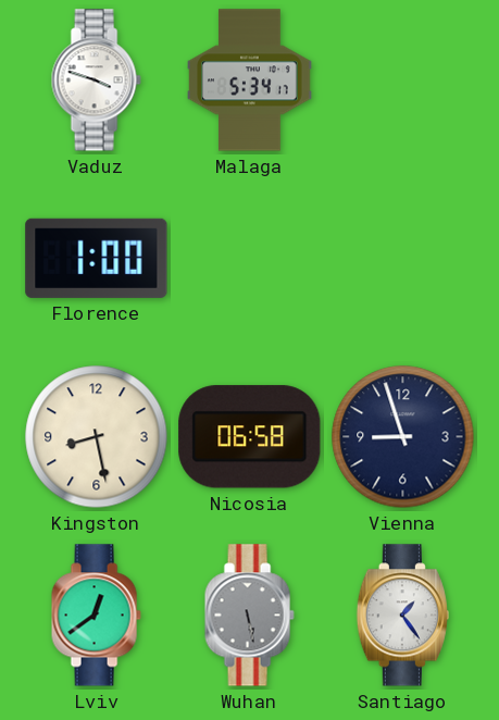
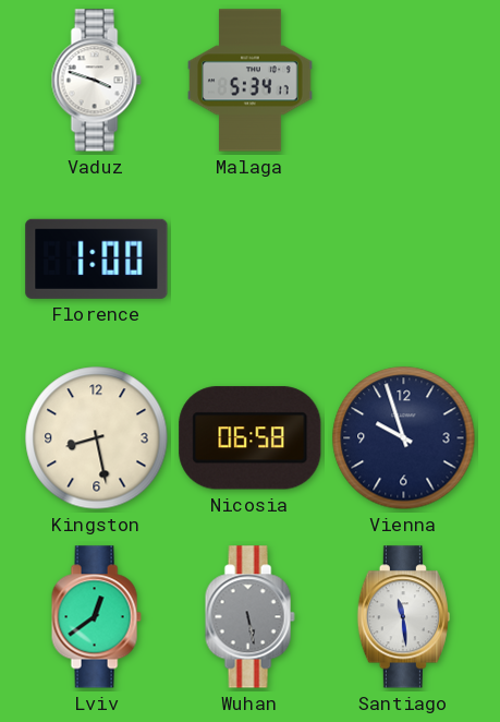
Vienna: 8:57 -> 9:57
Santiago: 1:24 -> 11:29
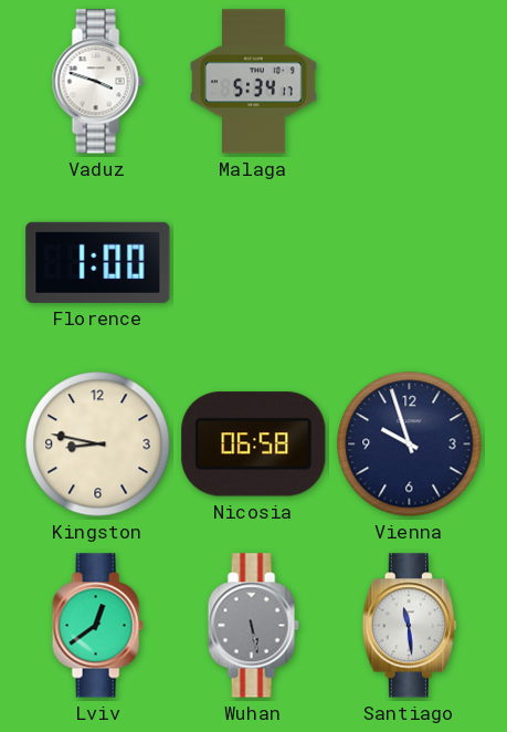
Kingston: 8:28 -> 8:47
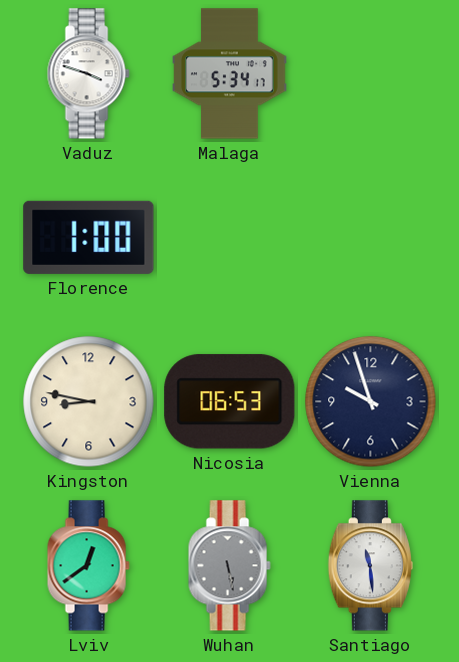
Nicosia: 06:58 -> 06:53
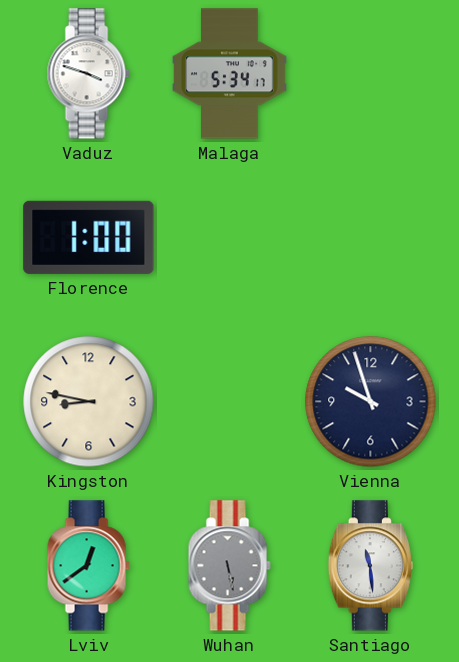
Nicosia: 06:53 -> none
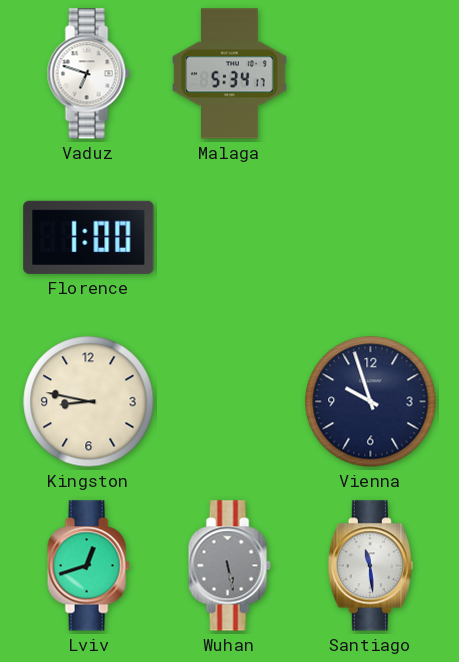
Vaduz: 3:48 -> 6:48
Lviv: 12:39 -> 12:42
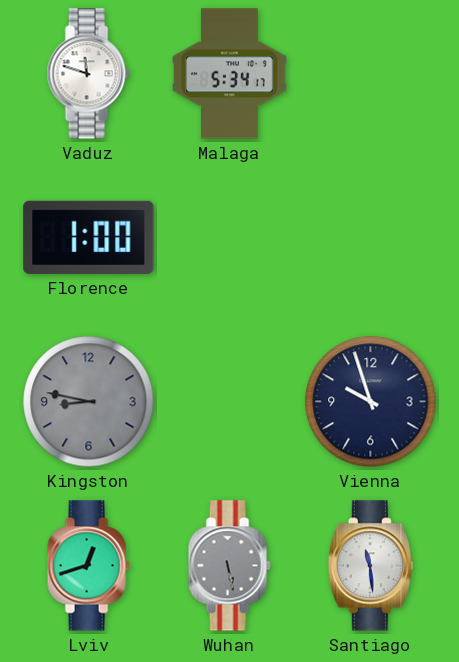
Vaduz: 6:48 -> 11:48
Kingston dial: cream -> grey
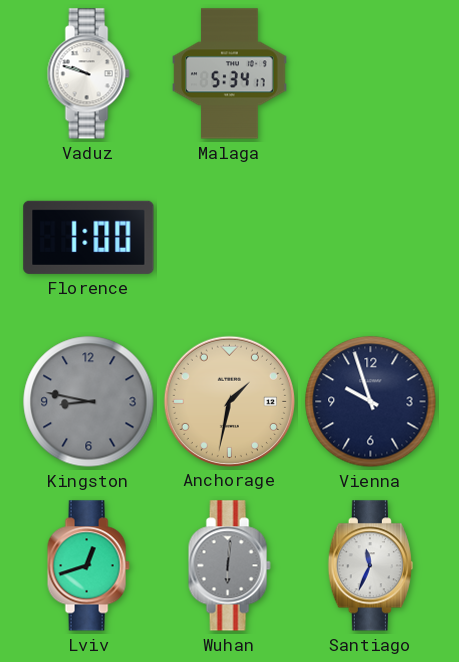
Vaduz: 11:48 -> 9:48
Anchorage: none -> 1:32
Wuhan: 5:28 -> 6:01
Santiago: 11:29 -> 11:34
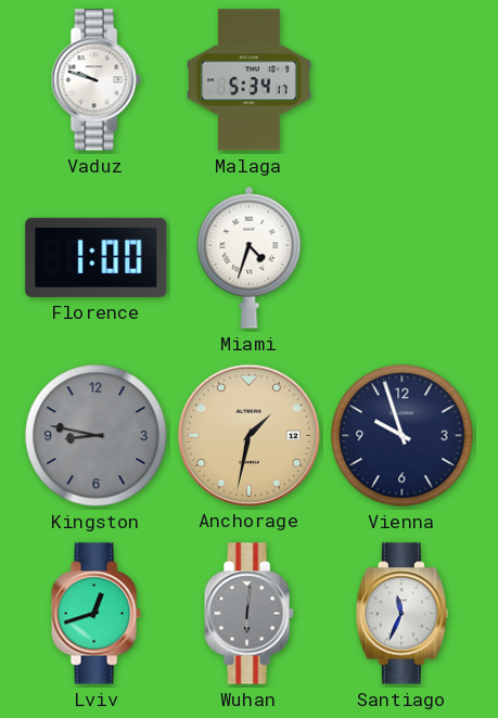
Miami: none -> 4:33
